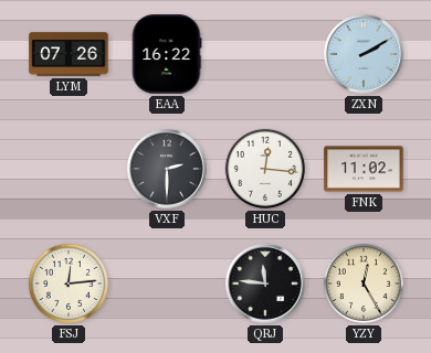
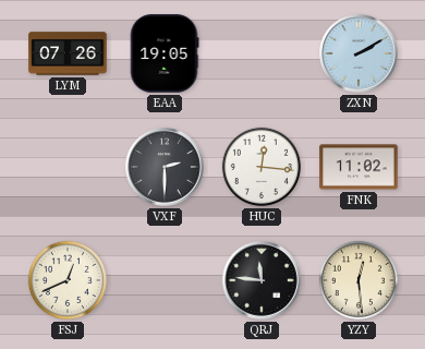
EAA: 16:22 -> 19:05
FSJ: 12:14 -> 12:41
YZY: 12:25 -> 12:29
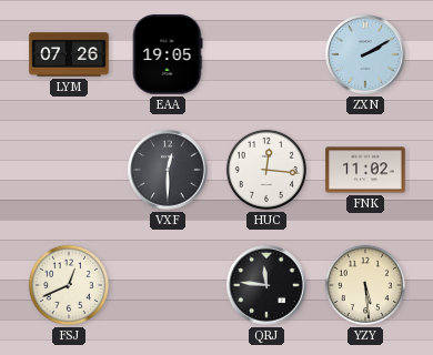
VXF: 2:30 -> 12:30
YZY: 12:29 -> 5:29
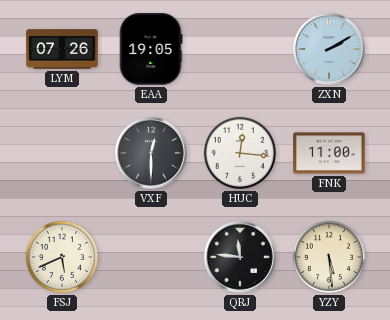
FNK: 11:02 -> 11:00
FSJ: 12:41 -> 5:41
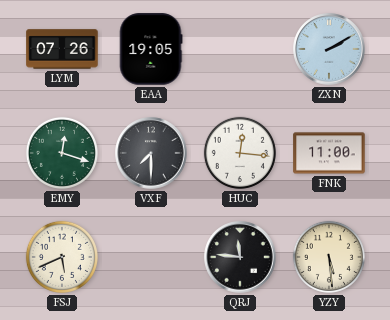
EMY: none -> 12:18
VXF: 12:30 -> 7:30
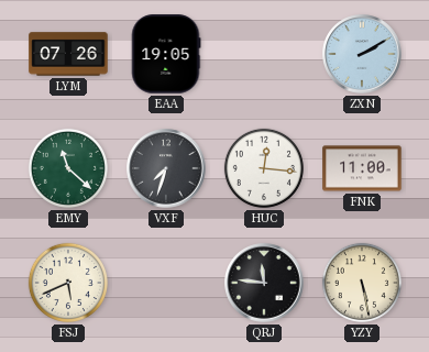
EMY: 12:18 -> 11:22
VXF: 7:30 -> 7:33
YZY: 5:29 -> 5:28
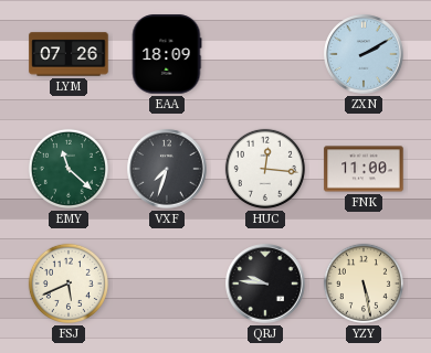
EAA: 19:05 -> 18:09
QRJ: 11:46 -> 9:46
